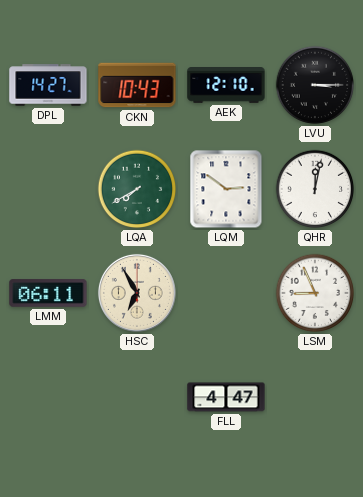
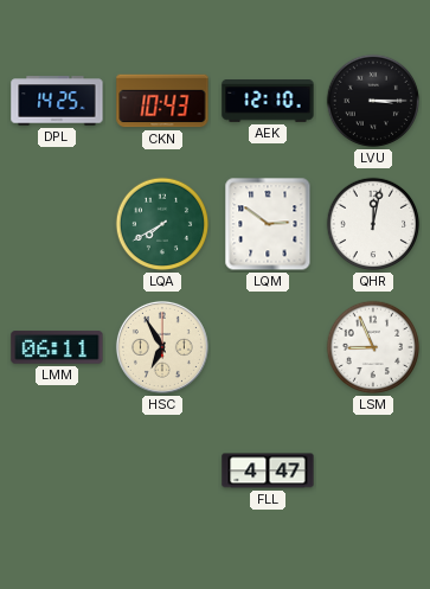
DPL: 14:27 -> 14:25
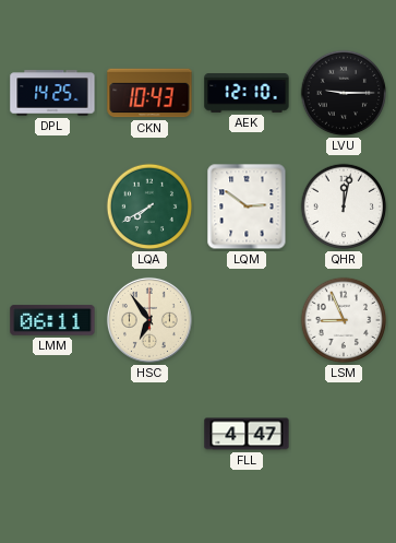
LVU: 3:15 -> 9:15
HSC: 6:55 -> 6:54
